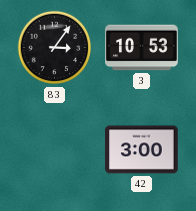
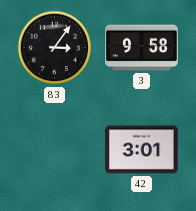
3: 10:53 -> 9:58
42: 3:00 -> 3:01
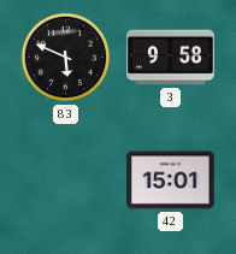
83: 3:06 -> 5:49
42: 3:01 -> 15:01
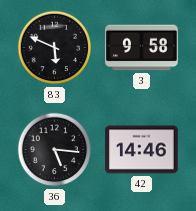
36: none -> 5:16
42: 15:01 -> 14:46
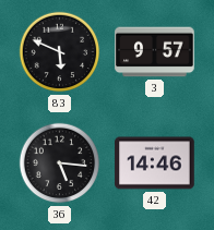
3: 9:58 -> 9:57
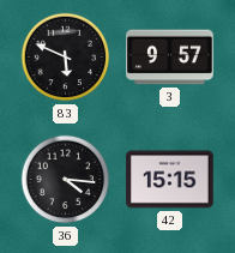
36: 5:16 -> 4:16
42: 14:46 -> 15:15
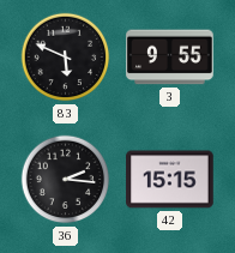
3: 9:57 -> 9:55
36: 4:16 -> 2:16
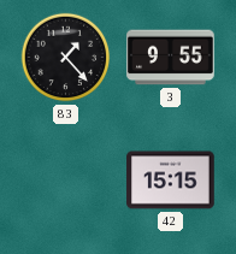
83: 5:49 -> 1:23
36: 2:16 -> none
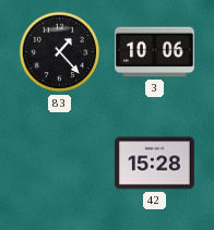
3: 9:55 -> 10:06
42: 15:15 -> 15:28
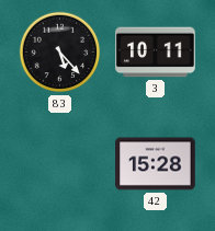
83: 1:23 -> 5:23
3: 10:06 -> 10:11
